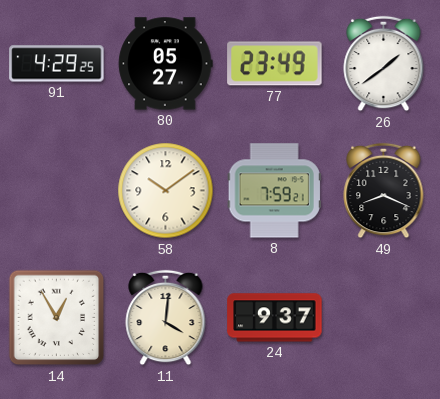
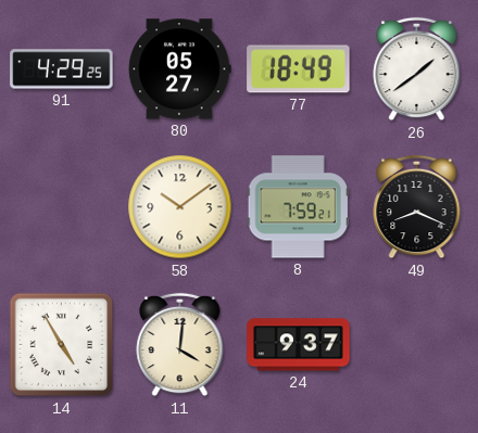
77: 23:49 -> 18:49
14: 12:55 -> 4:55
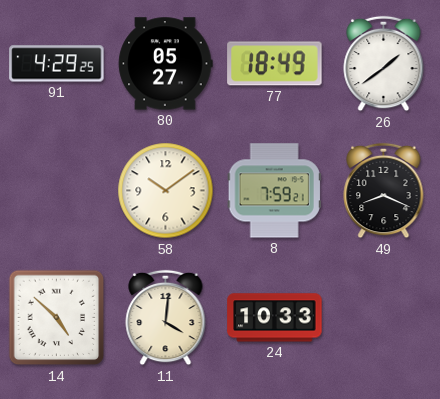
14: 4:55 -> 4:52
24: 9:37 -> 10:33
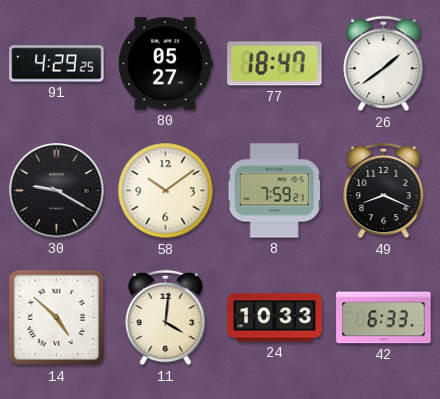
77: 18:49 -> 18:47
30: none -> 9:20
42: none -> 6:33
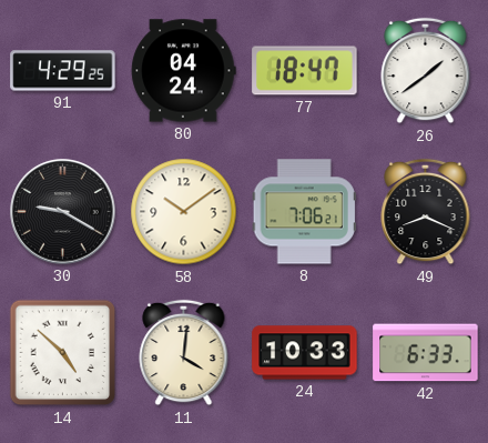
80: 05:27 -> 04:24
8: 7:59 -> 7:06
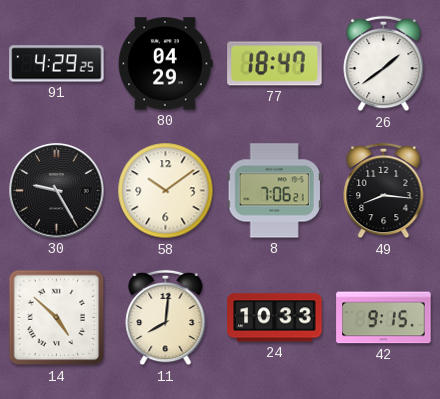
80: 04:24 -> 04:29
30: 9:20 -> 9:25
49: 8:19 -> 8:16
11: 4:01 -> 8:01
42: 6:33 -> 9:15
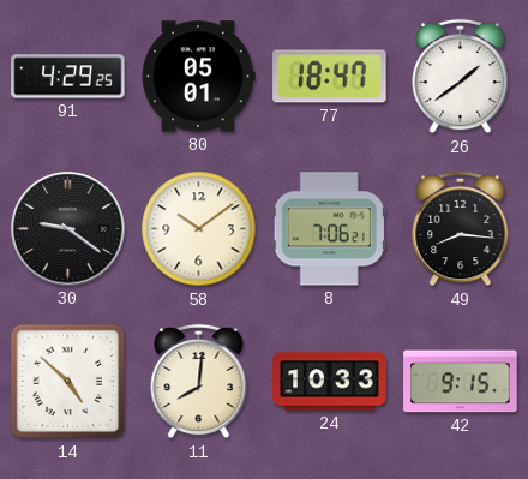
80: 04:29 -> 05:01
30: 9:25 -> 9:21
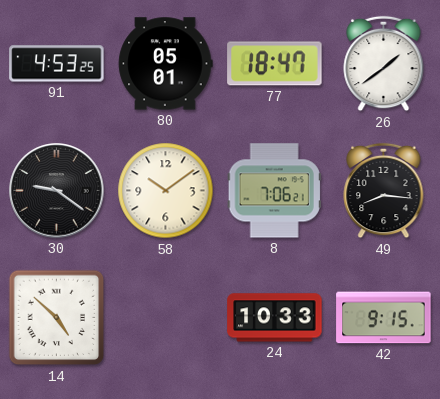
91: 4:29 -> 4:53
11: 8:01 -> none
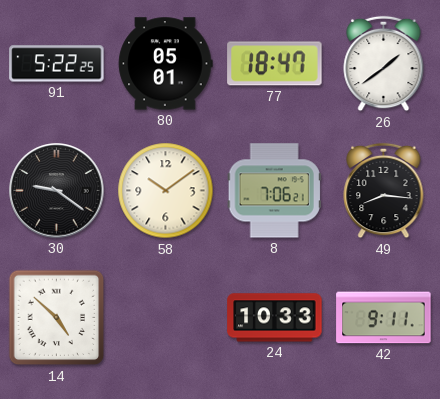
91: 4:53 -> 5:22
42: 9:15 -> 9:11
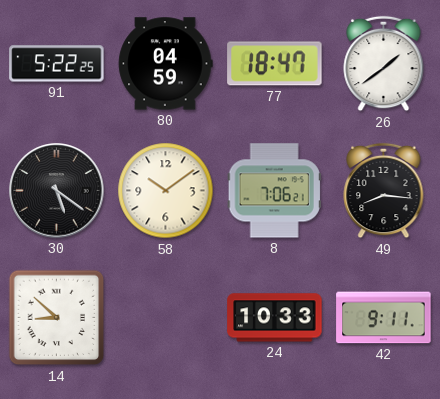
80: 05:01 -> 04:59
30: 9:21 -> 5:21
14: 4:52 -> 8:52
